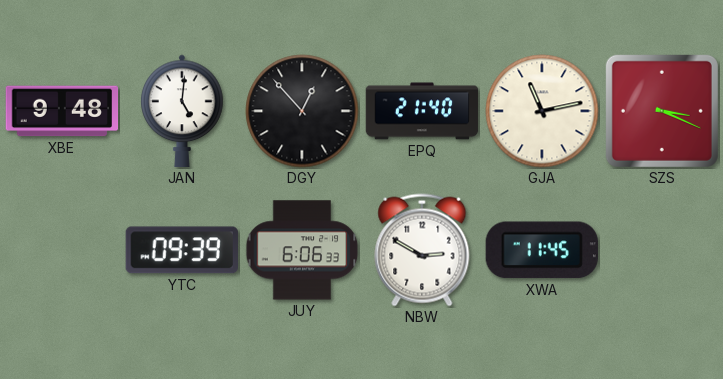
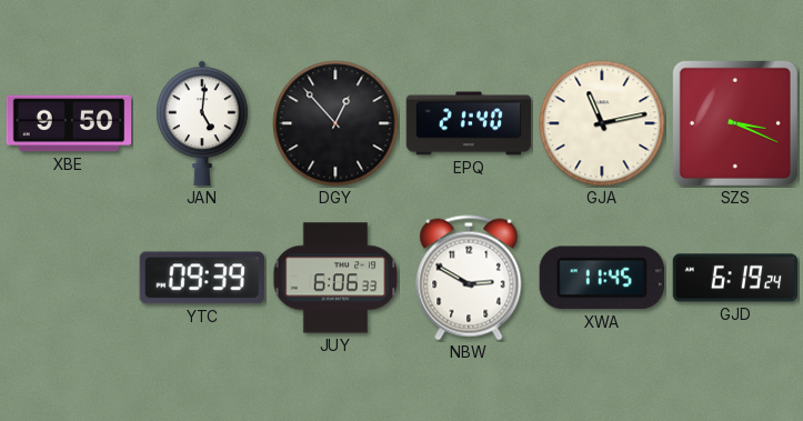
XBE: 9:48 -> 9:50
GJD: none -> 6:19
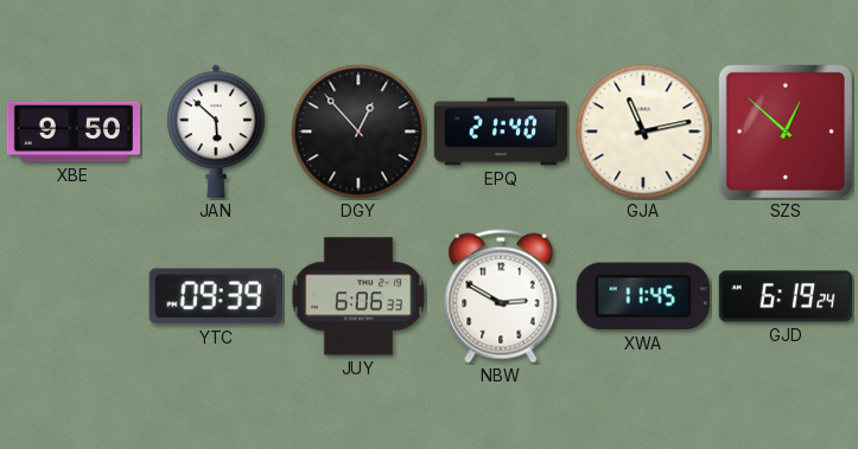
JAN: 5:01 -> 5:52
SZS: 3:19 -> 12:52
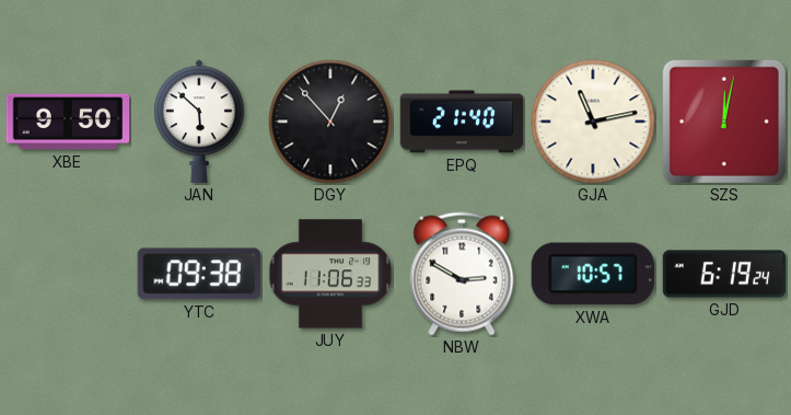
SZS: 12:52 -> 12:02
YTC: 09:39 -> 09:38
JUY: 6:06 -> 11:06
XWA: 11:45 -> 10:57
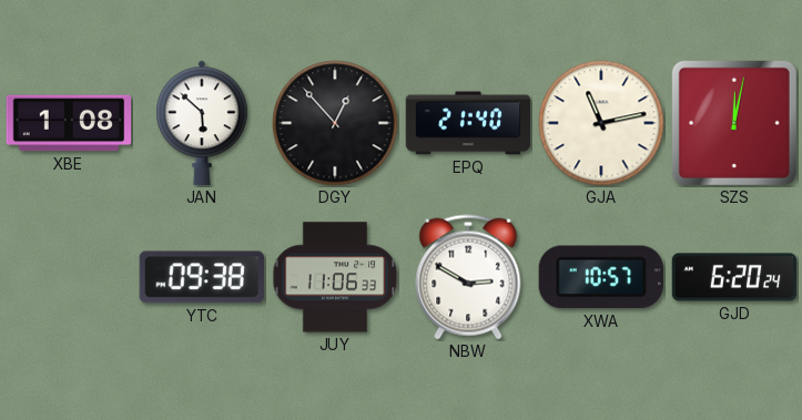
XBE: 9:50 -> 1:08
GJD: 6:19 -> 6:20
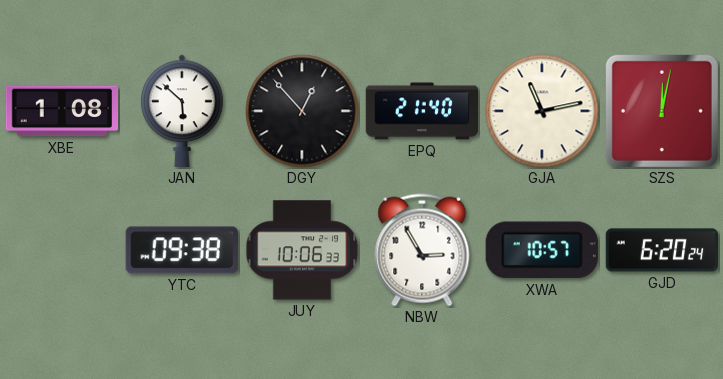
JUY: 11:06 -> 10:06
NBW: 2:50 -> 2:55
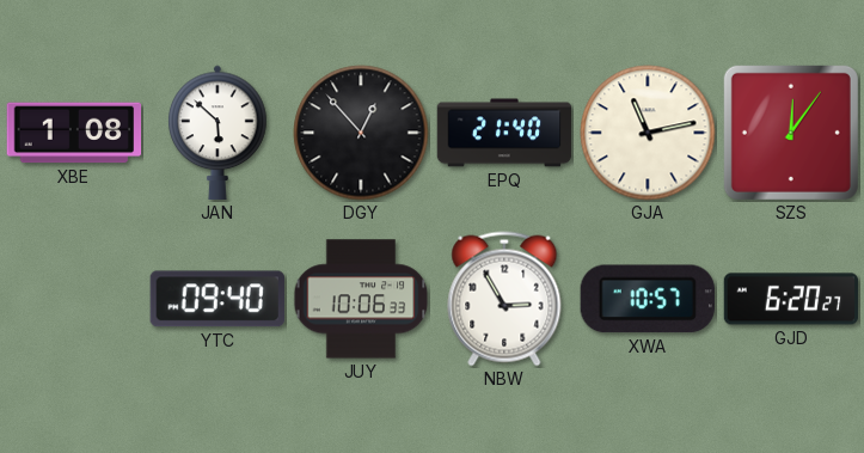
SZS: 12:02 -> 12:06
YTC: 09:38 -> 09:40
GJD: 6:20:24 -> 6:20:27
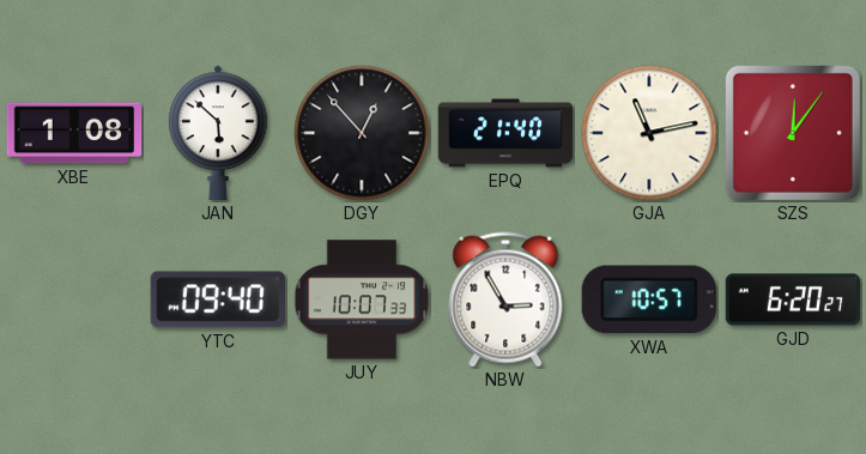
JUY: 10:06 -> 10:07
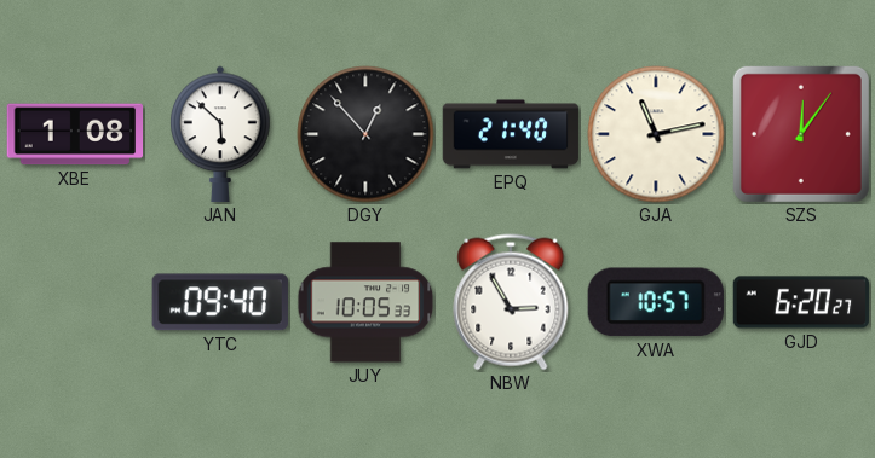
JUY: 10:07 -> 10:05
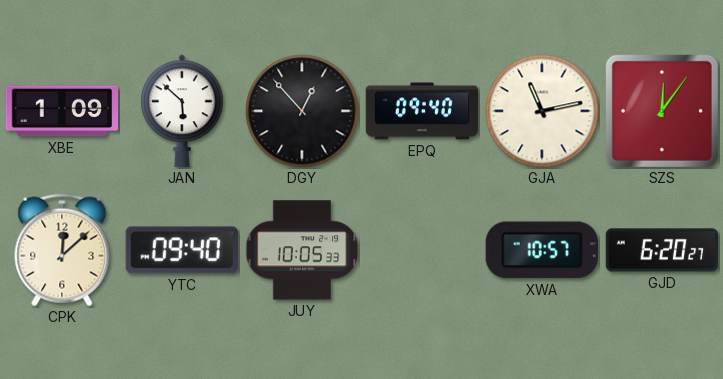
XBE: 1:08 -> 1:09
EPQ: 21:40 -> 09:40
CPK: none -> 12:08
NBW: 2:55 -> none
